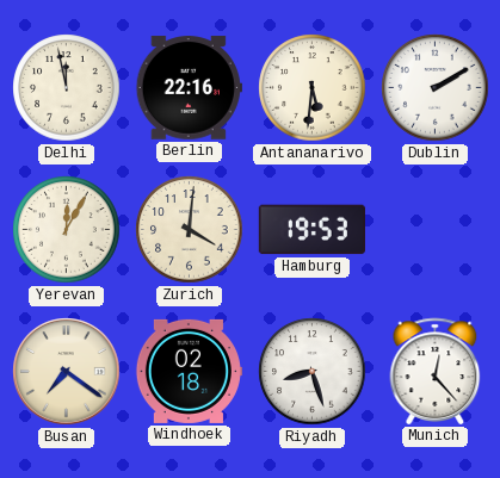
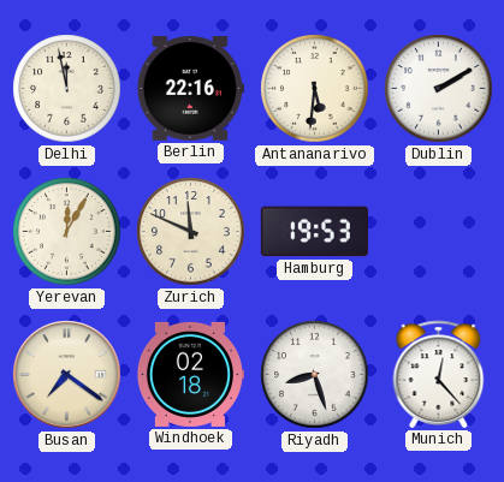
Zurich: 4:01 -> 11:49
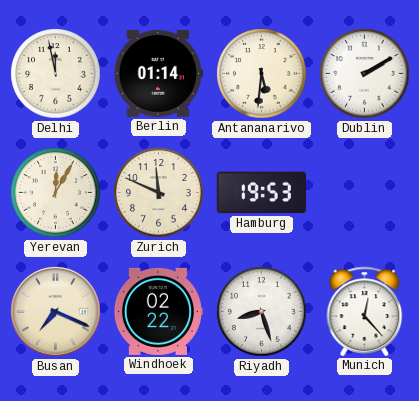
Berlin: 22:16 -> 01:14
Busan: 7:21 -> 7:19
Windhoek: 02:18 -> 02:22
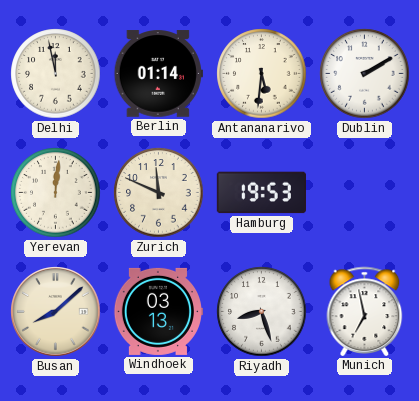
Yerevan: 12:05 -> 12:01
Busan: 7:19 -> 8:08
Windhoek: 02:22 -> 03:13
Munich: 12:23 -> 6:58
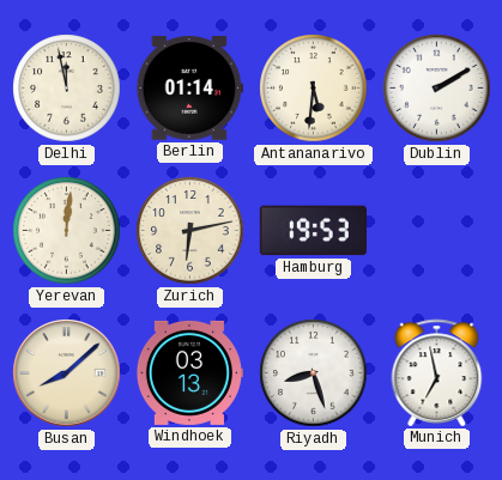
Zurich: 11:49 -> 6:13
